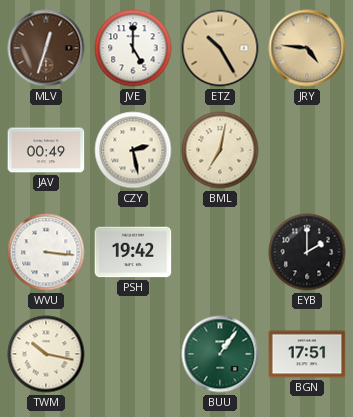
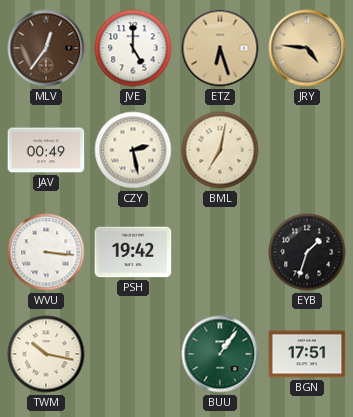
MLV: 12:33 -> 12:36
ETZ: 10:25 -> 6:27
EYB: 2:00 -> 1:33
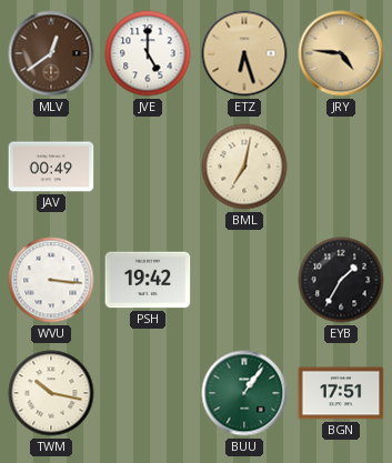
MLV: 12:36 -> 12:39
CZY: 2:28 -> none
EYB: 1:33 -> 1:35
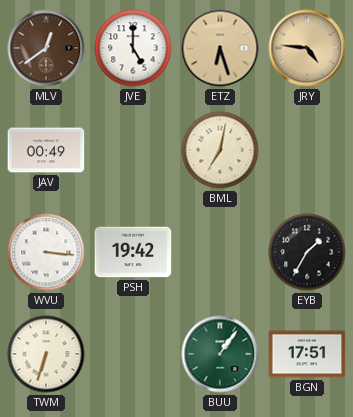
TWM: 10:17 -> 6:33
